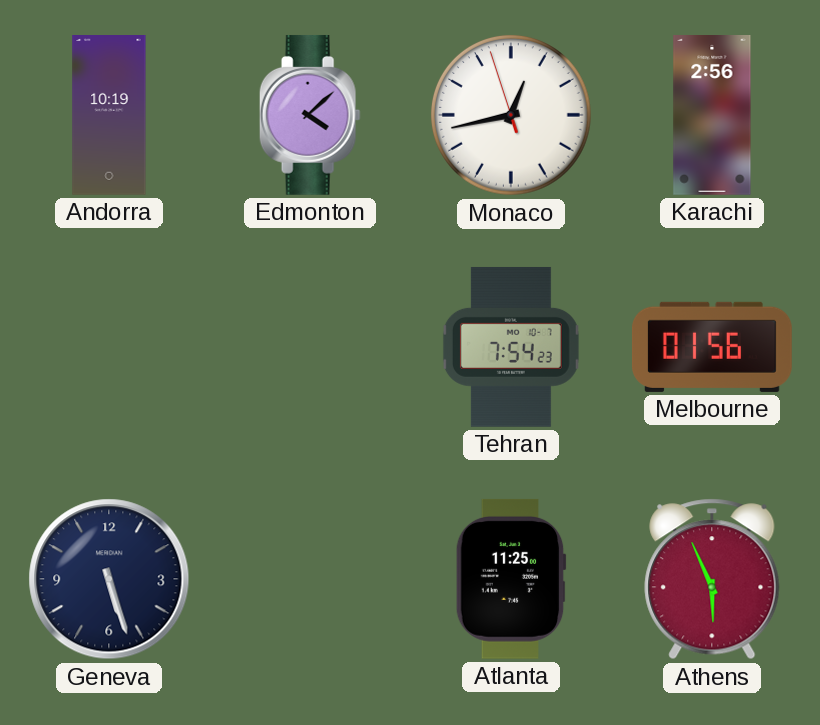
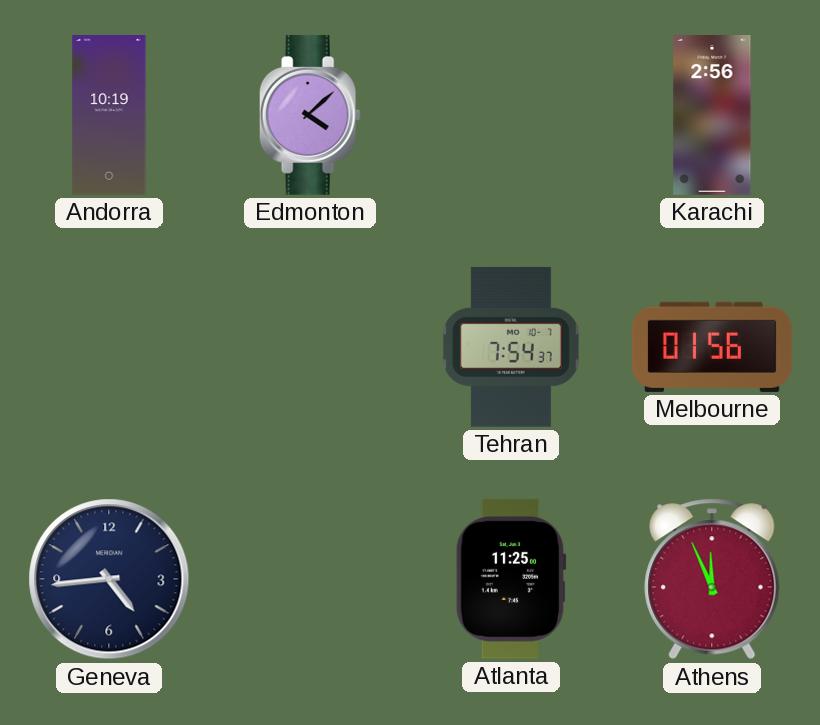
Monaco: 12:42 -> none
Tehran: 7:54:23 -> 7:54:37
Geneva: 5:27 -> 4:44
Athens: 5:56 -> 11:56
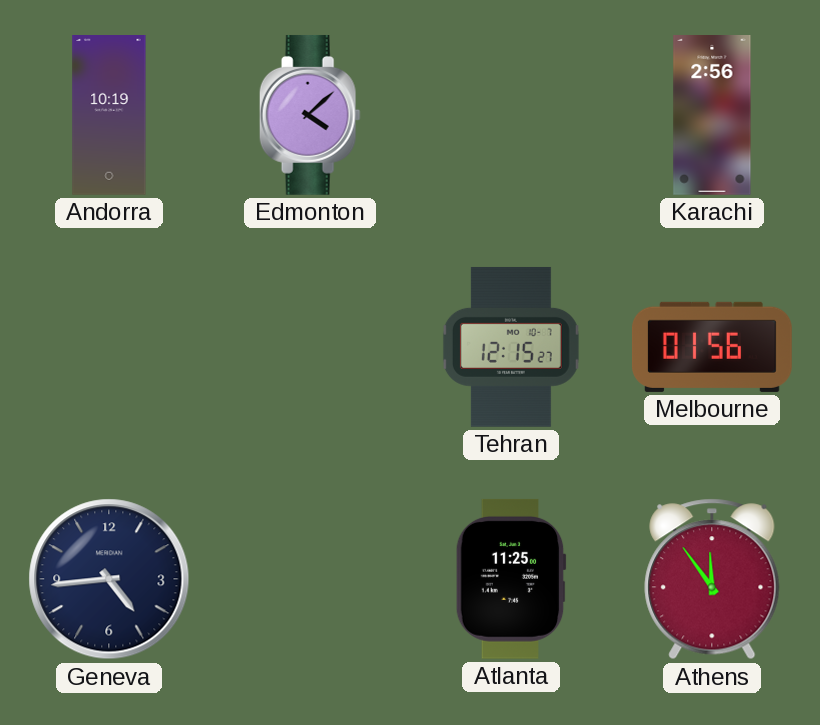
Tehran: 7:54 -> 12:15
Athens: 11:56 -> 11:54
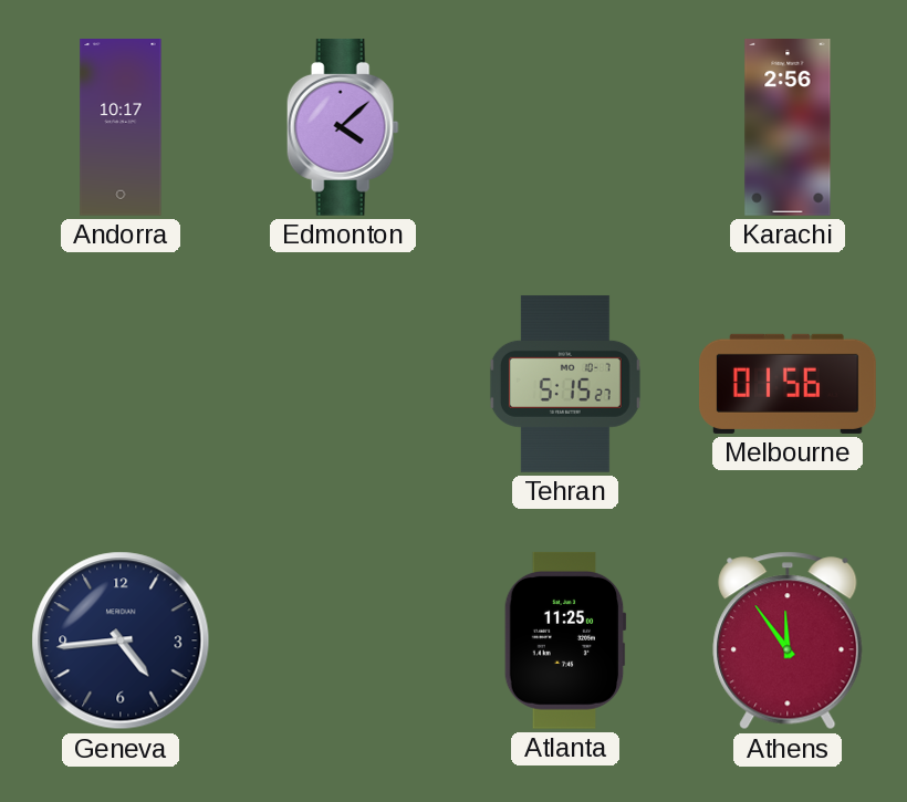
Andorra: 10:19 -> 10:17
Tehran: 12:15 -> 5:15
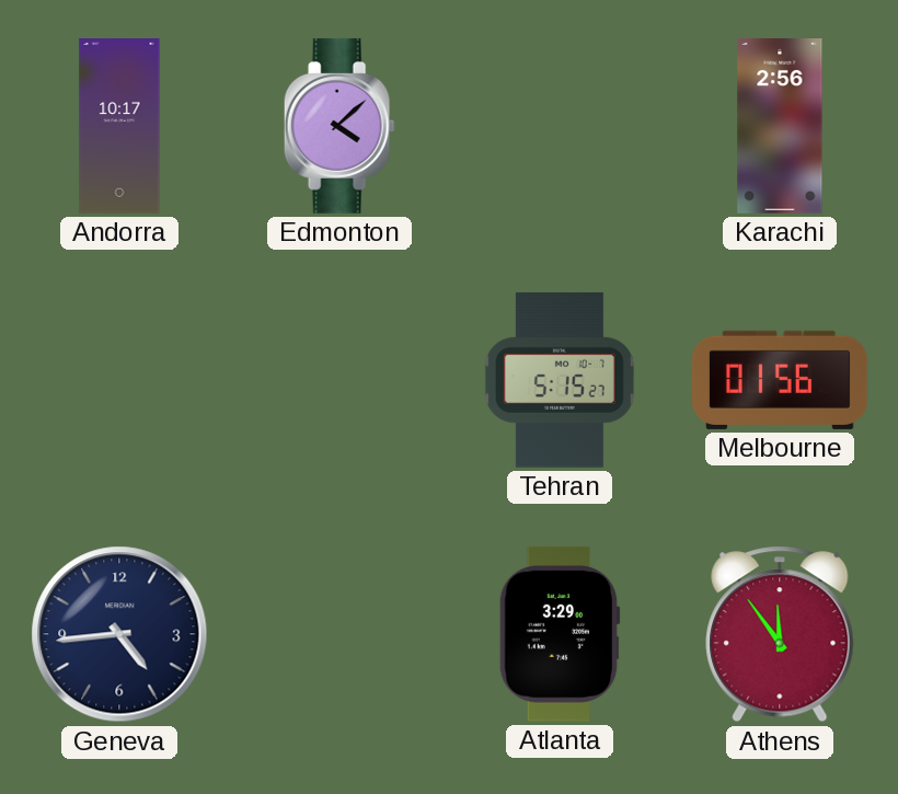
Atlanta: 11:25 -> 3:29
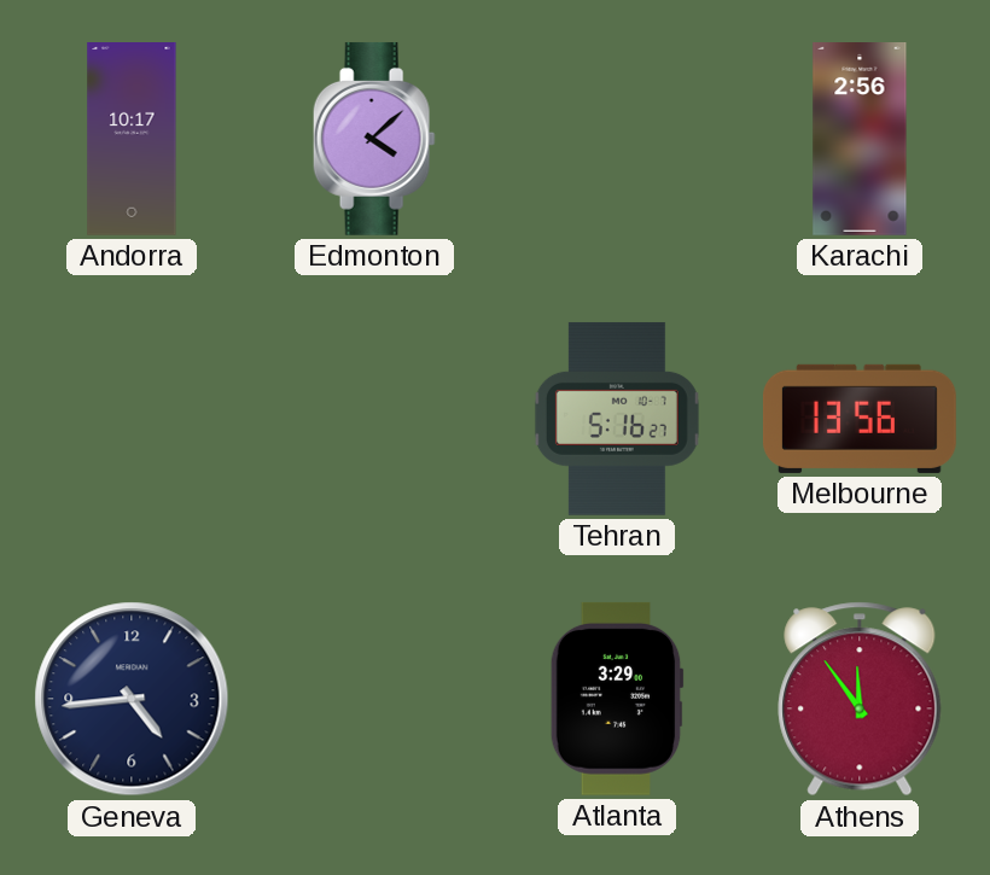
Tehran: 5:15 -> 5:16
Melbourne: 01:56 -> 13:56
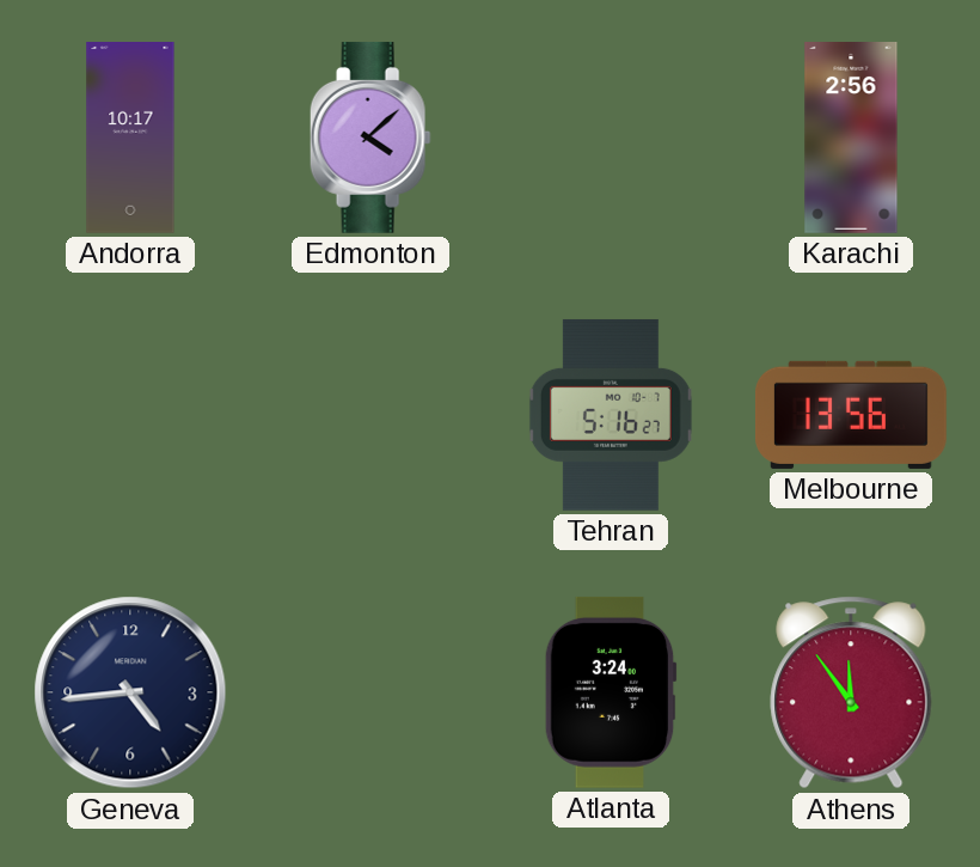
Atlanta: 3:29 -> 3:24
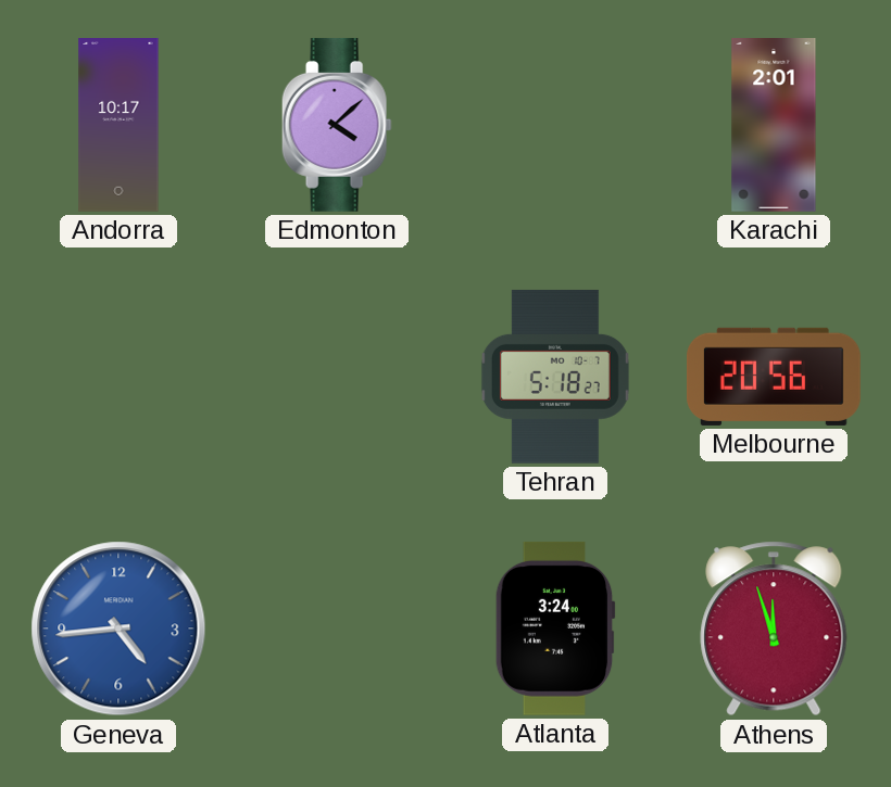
Karachi: 2:56 -> 2:01
Tehran: 5:16 -> 5:18
Melbourne: 13:56 -> 20:56
Geneva dial: navy -> blue
Athens: 11:54 -> 11:57
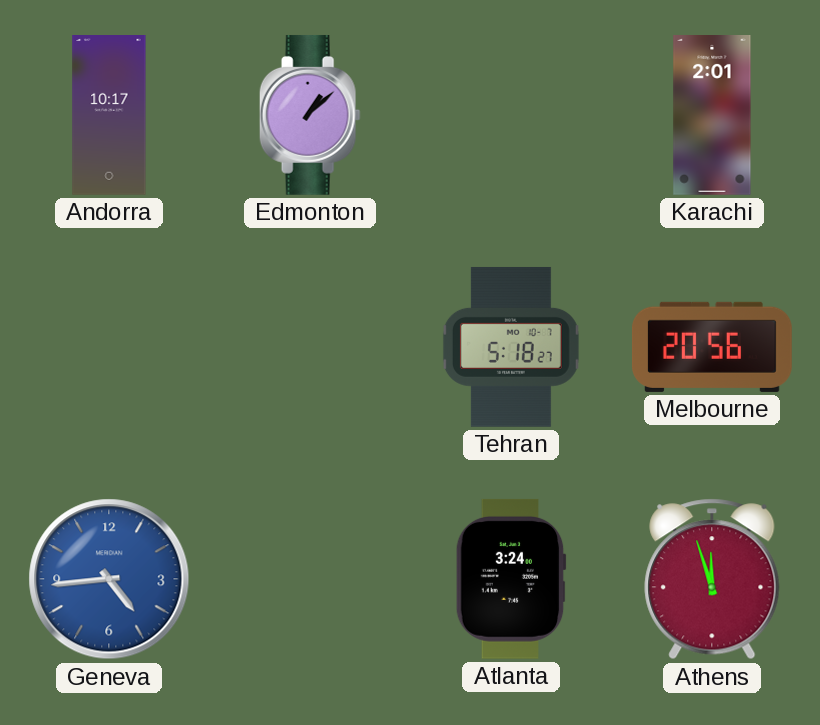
Edmonton: 4:08 -> 1:08
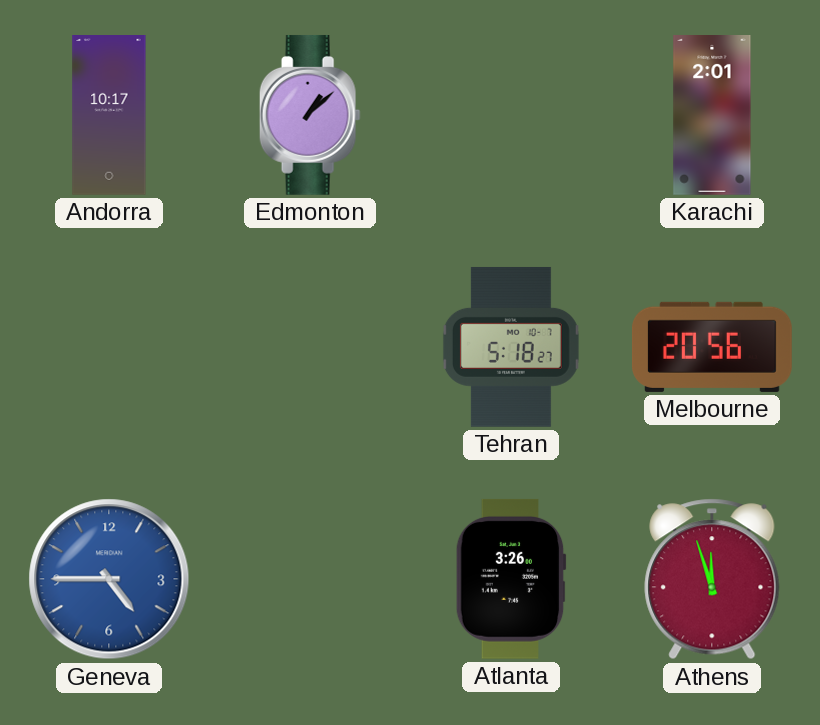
Geneva: 4:44 -> 4:45
Atlanta: 3:24 -> 3:26
